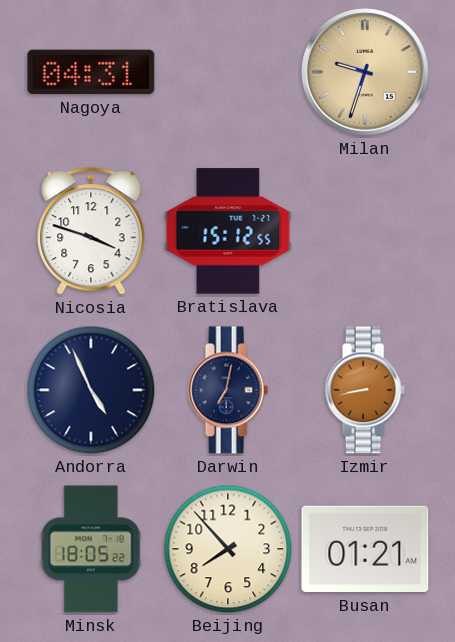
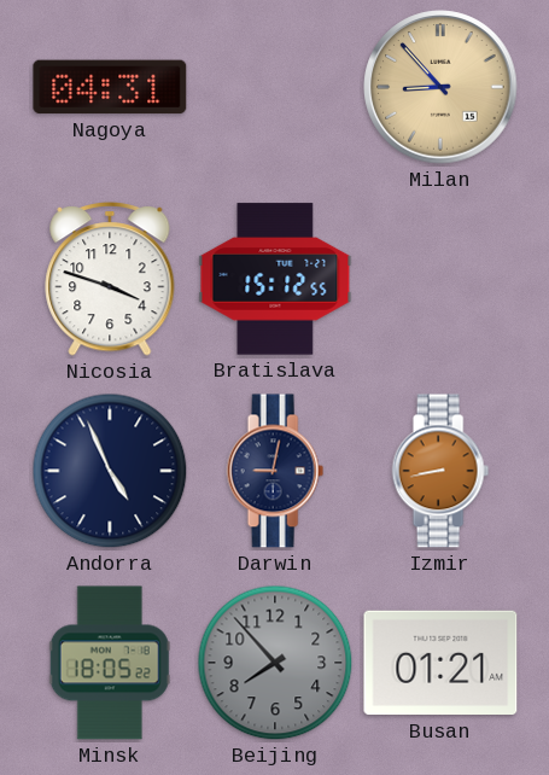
Milan: 9:33 -> 8:53
Darwin: 7:02 -> 9:02
Beijing dial: cream -> grey
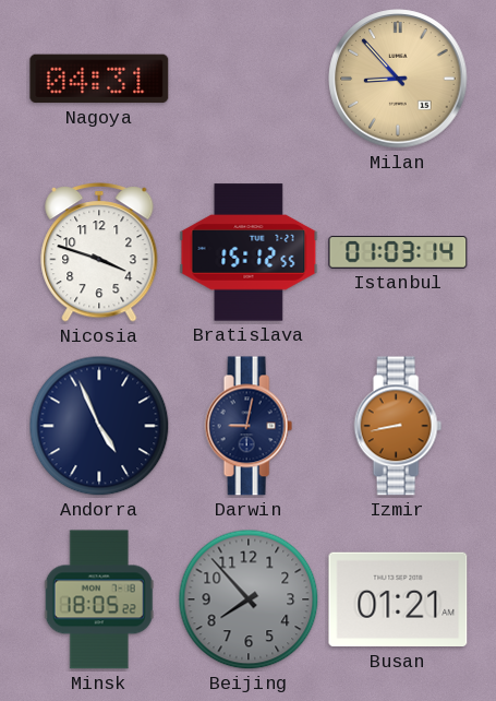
Istanbul: none -> 01:03
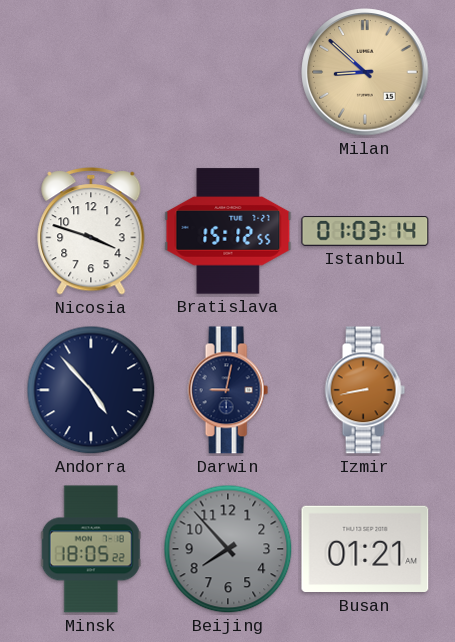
Nagoya: 04:31 -> none
Milan: 8:53 -> 8:52
Andorra: 4:56 -> 4:53
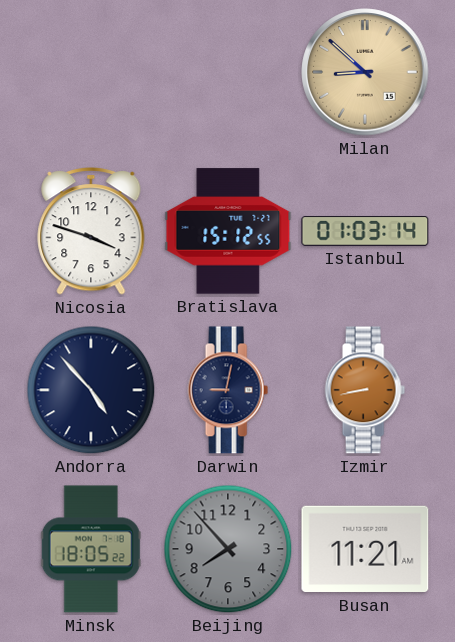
Busan: 01:21 -> 11:21
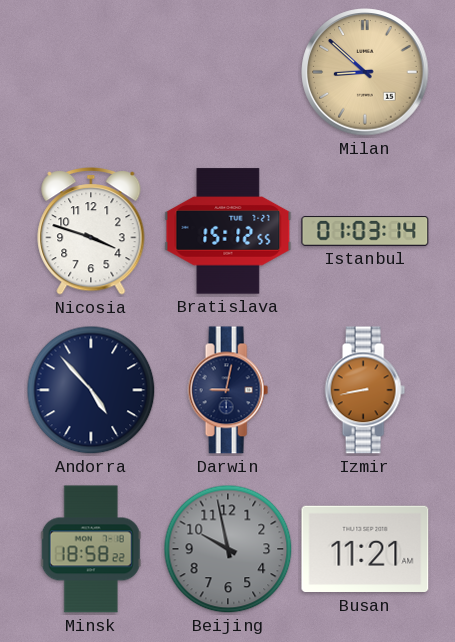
Minsk: 18:05 -> 18:58
Beijing: 7:53 -> 9:58
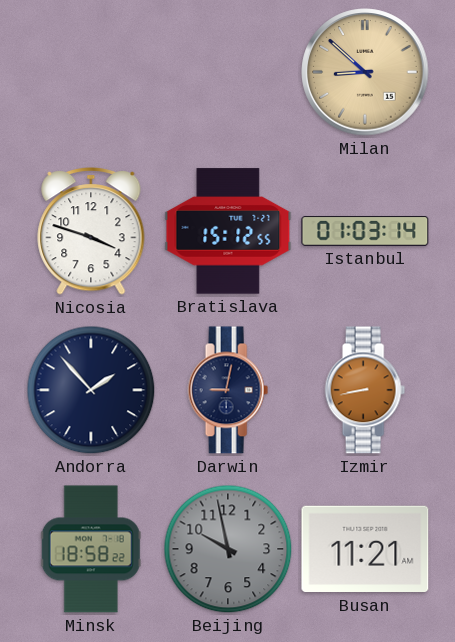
Andorra: 4:53 -> 1:53
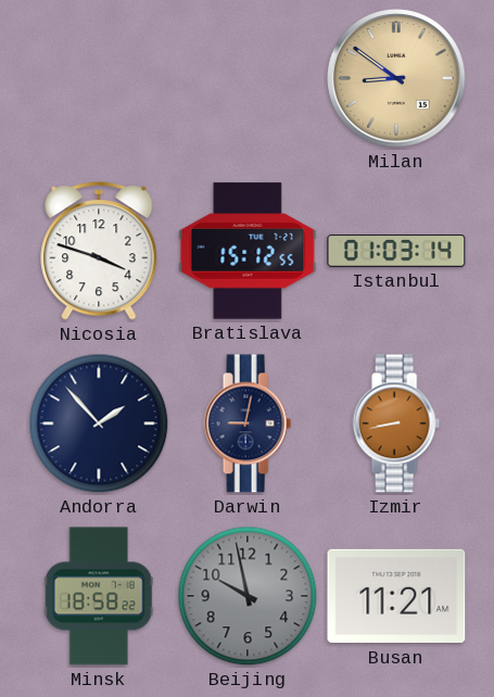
Milan: 8:52 -> 8:51
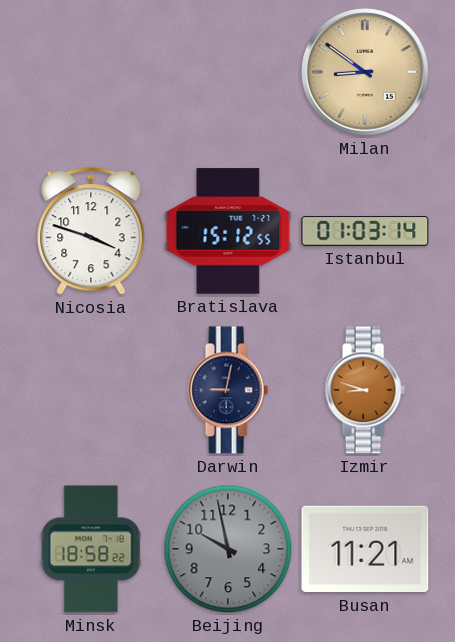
Andorra: 1:53 -> none
Izmir: 8:43 -> 8:48
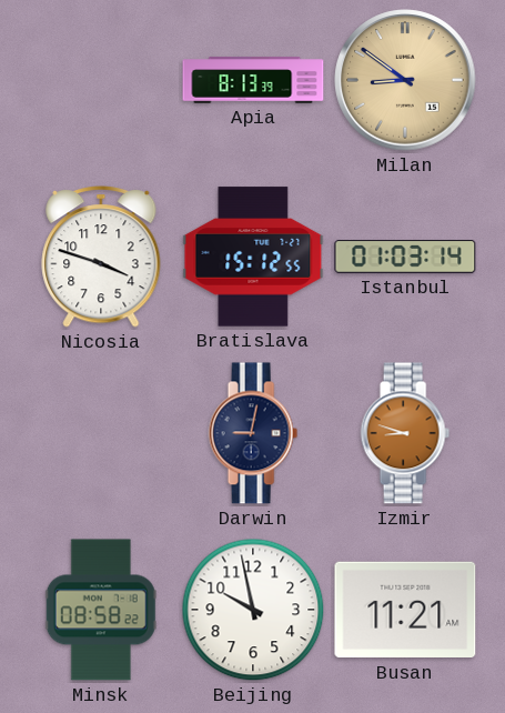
Apia: none -> 8:13
Minsk: 18:58 -> 08:58
Beijing dial: grey -> white
